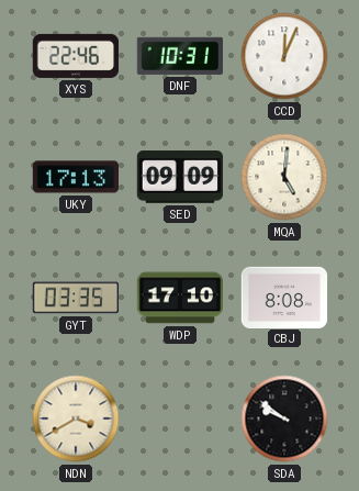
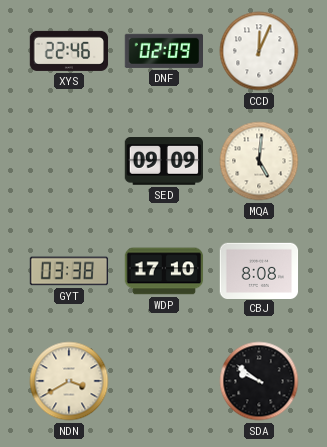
DNF: 10:31 -> 02:09
UKY: 17:13 -> none
GYT: 03:35 -> 03:38
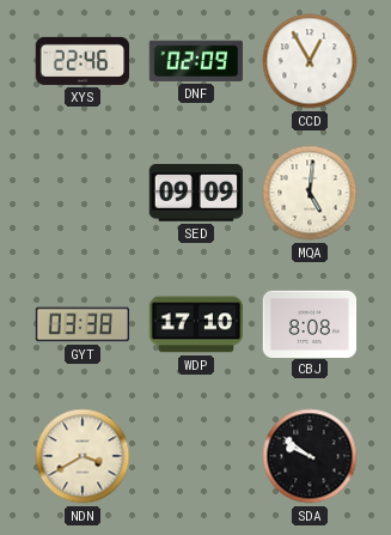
CCD: 12:04 -> 12:55
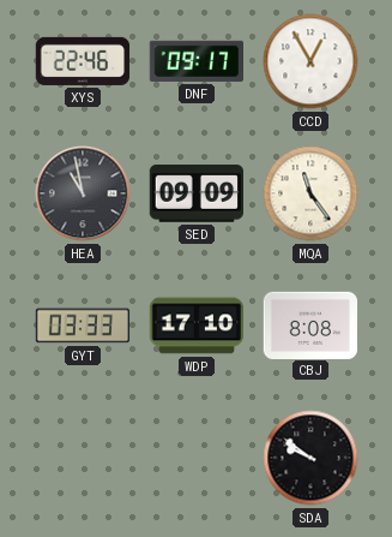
DNF: 02:09 -> 09:17
HEA: none -> 10:58
MQA: 5:01 -> 11:24
GYT: 03:38 -> 03:33
NDN: 3:40 -> none
